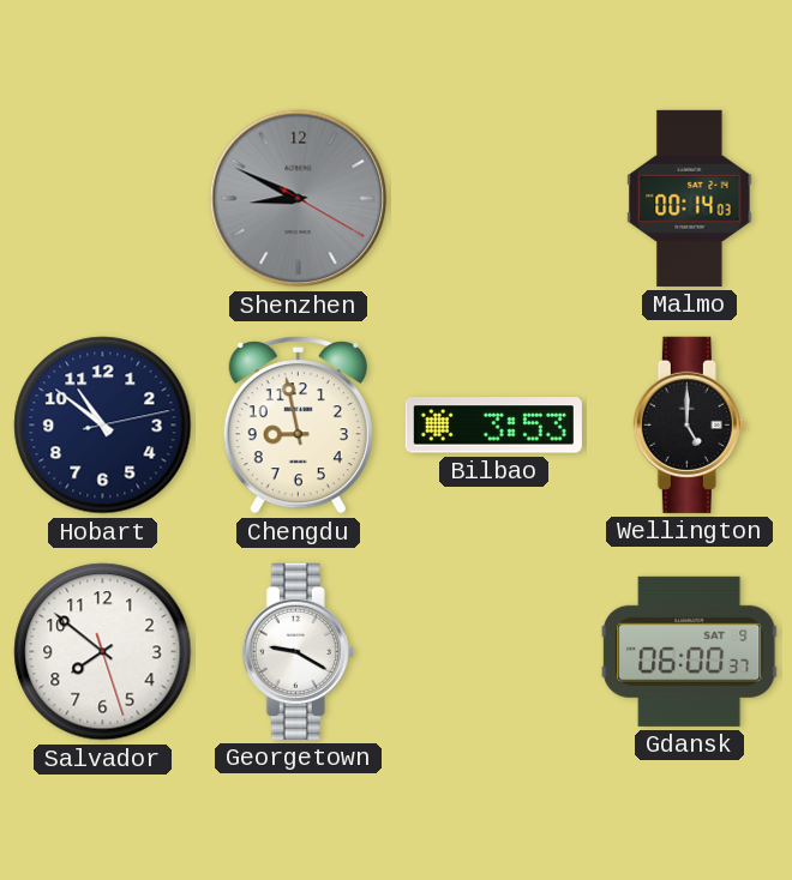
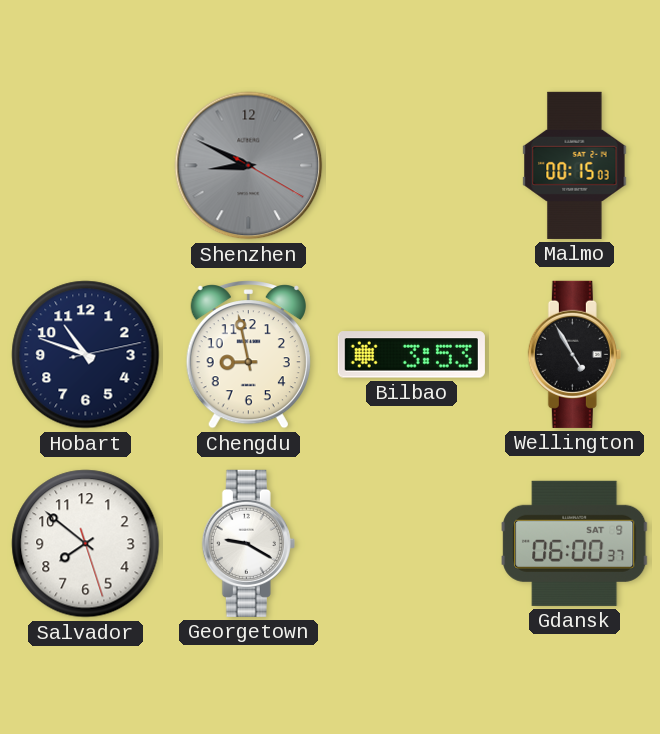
Malmo: 00:14 -> 00:15
Hobart: 10:51 -> 10:48
Wellington: 5:00 -> 4:55
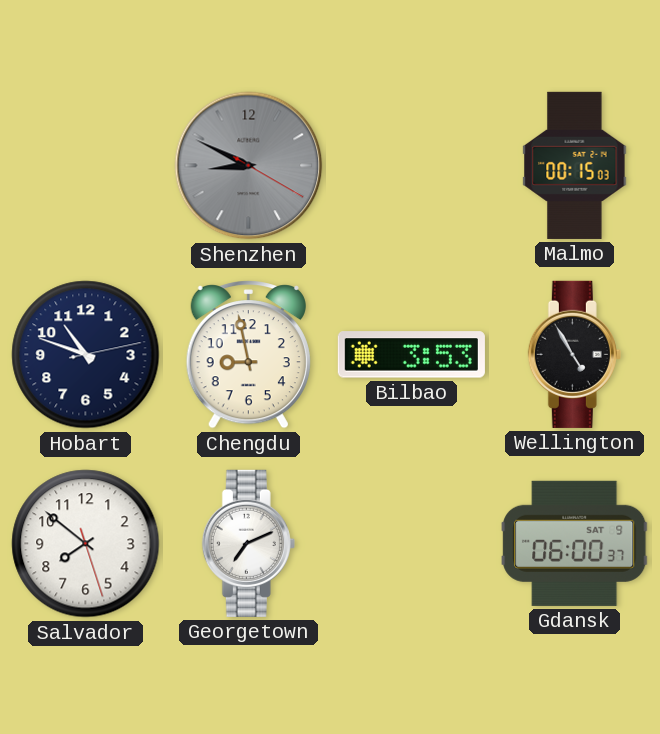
Georgetown: 9:20 -> 7:11
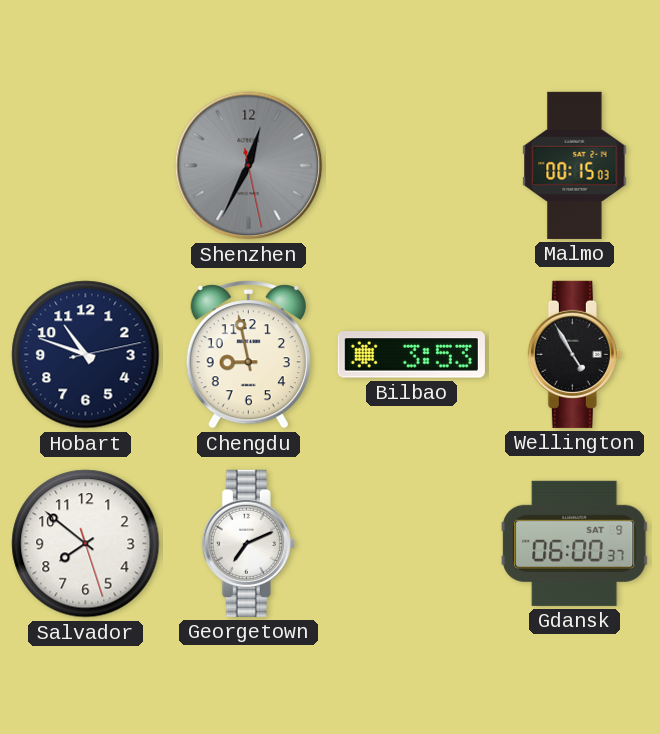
Shenzhen: 8:49 -> 12:34
